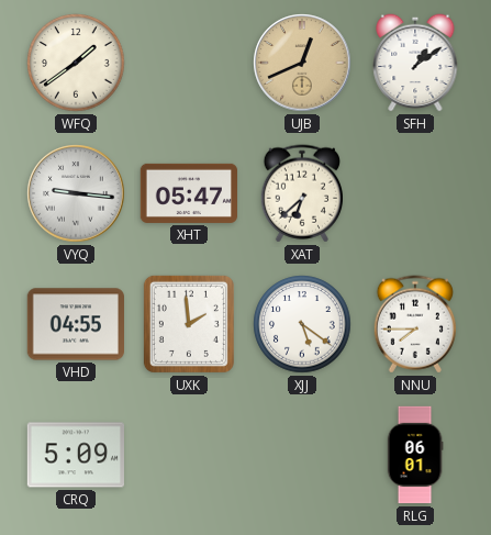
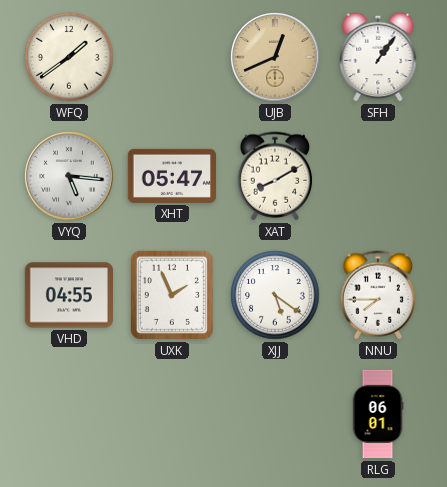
SFH: 1:09 -> 1:06
VYQ: 9:16 -> 5:16
XAT: 6:38 -> 8:10
UXK: 1:59 -> 1:56
CRQ: 5:09 -> none
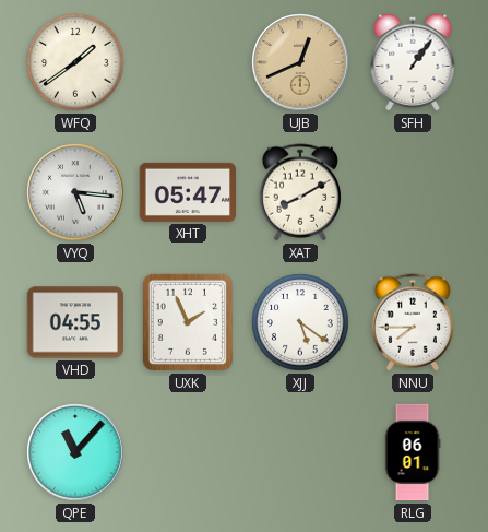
QPE: none -> 11:07
